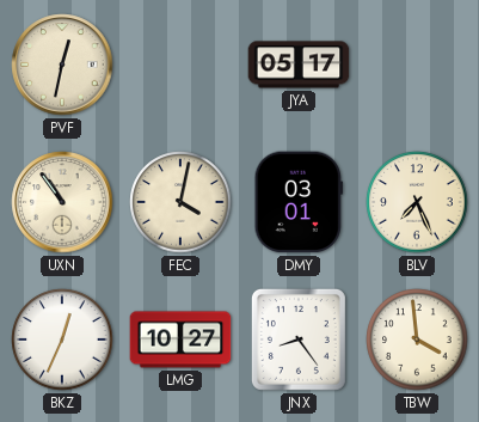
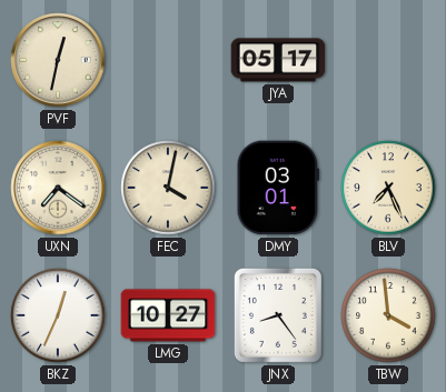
UXN: 10:54 -> 7:21
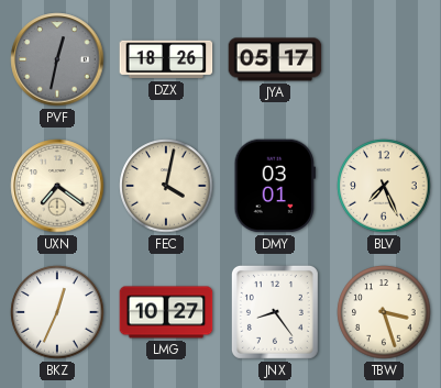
PVF dial: cream -> grey
DZX: none -> 18:26
TBW: 3:59 -> 3:27
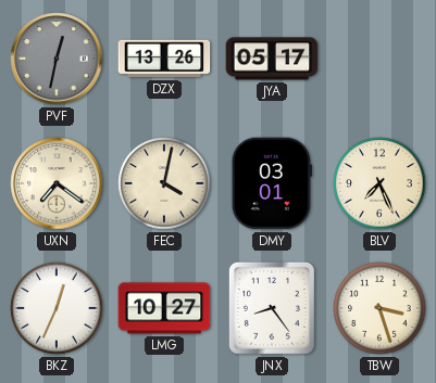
DZX: 18:26 -> 13:26
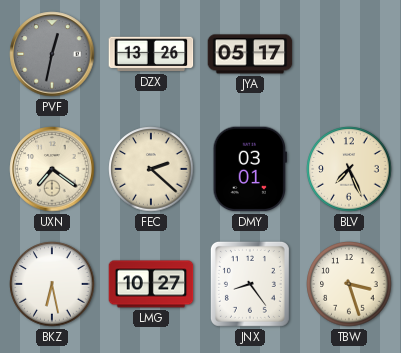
FEC: 4:02 -> 2:22
BKZ: 12:34 -> 6:28
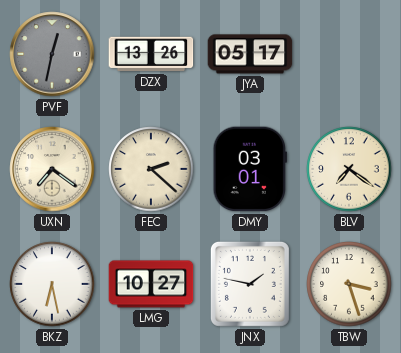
BLV: 7:26 -> 7:21
JNX: 8:24 -> 1:47
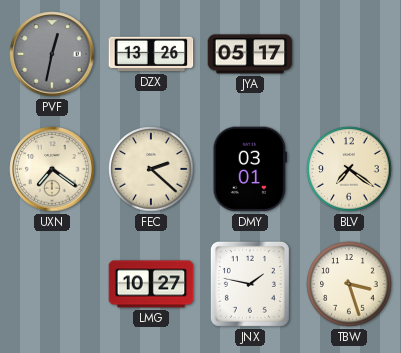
BKZ: 6:28 -> none
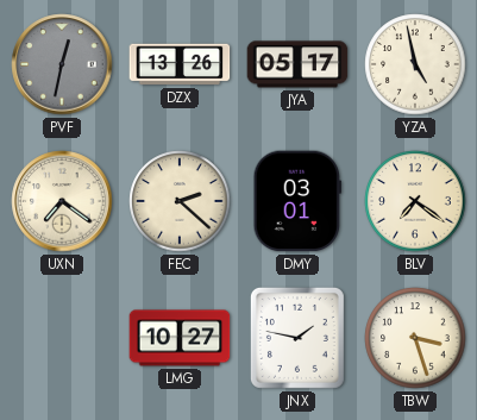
YZA: none -> 4:58
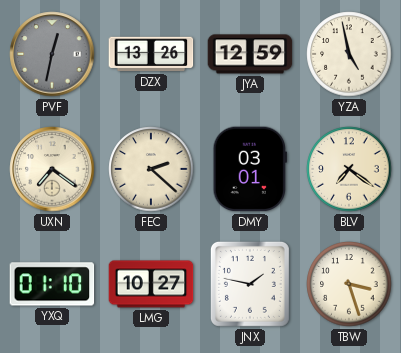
JYA: 05:17 -> 12:59
YXQ: none -> 01:10
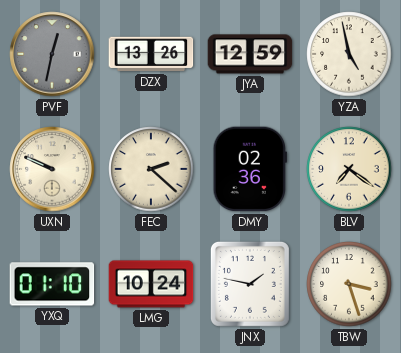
UXN: 7:21 -> 9:49
DMY: 03:01 -> 02:36
LMG: 10:27 -> 10:24
